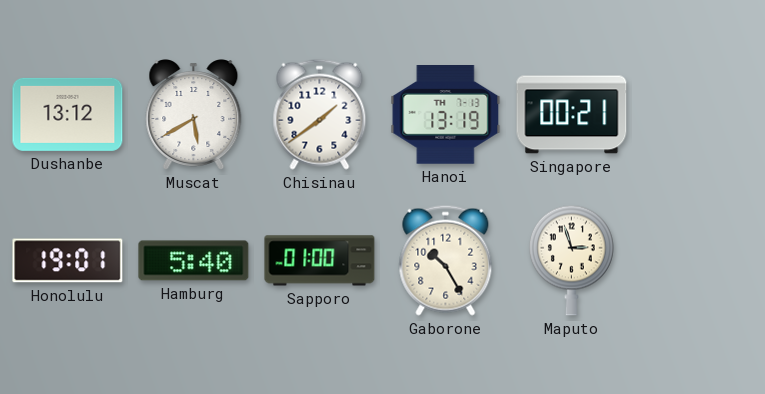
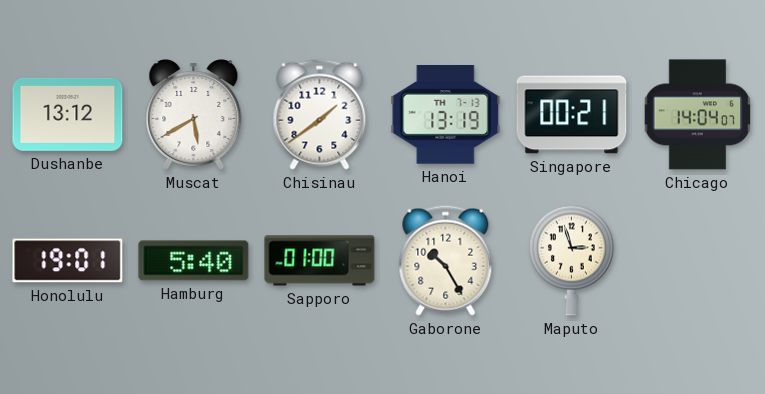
Chicago: none -> 14:04
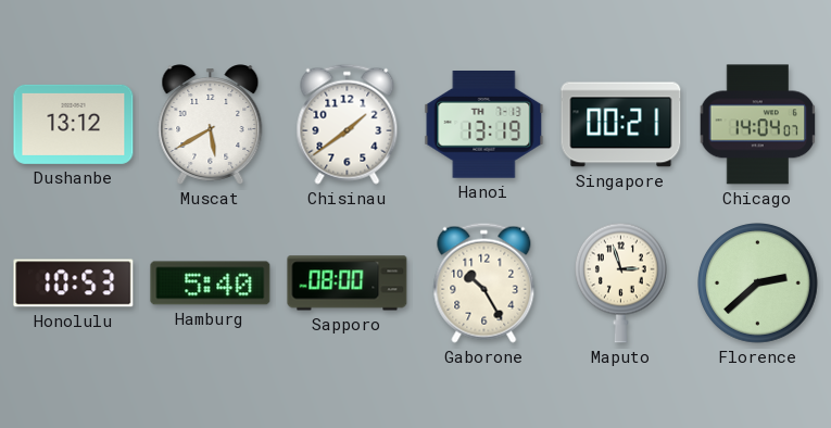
Honolulu: 19:01 -> 10:53
Sapporo: 01:00 -> 08:00
Florence: none -> 2:38
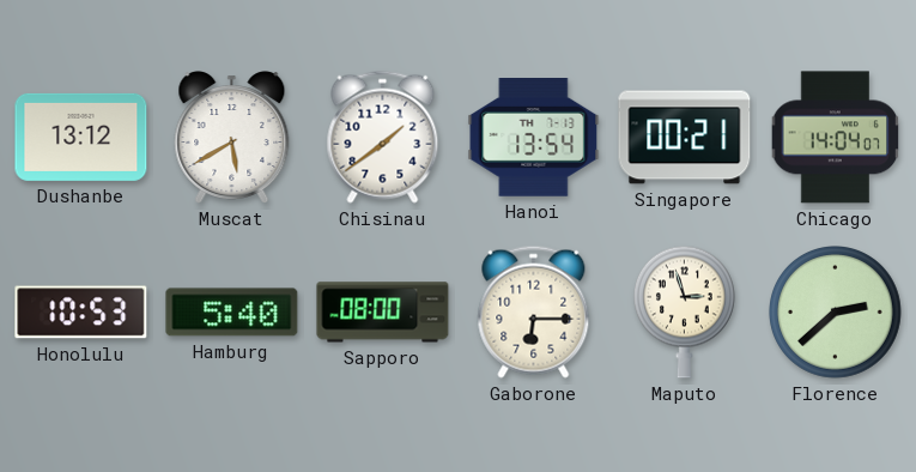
Hanoi: 13:19 -> 13:54
Gaborone: 10:25 -> 6:15
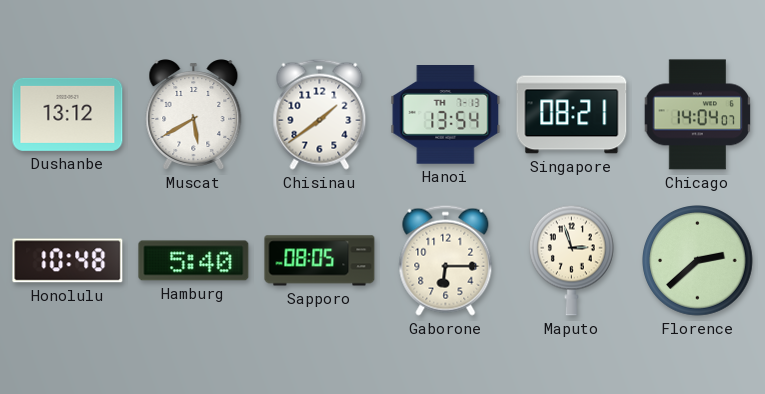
Singapore: 00:21 -> 08:21
Honolulu: 10:53 -> 10:48
Sapporo: 08:00 -> 08:05
